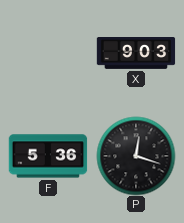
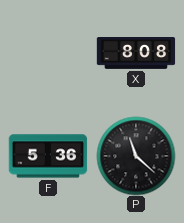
X: 9:03 -> 8:08
P: 12:18 -> 11:22
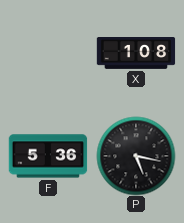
X: 8:08 -> 1:08
P: 11:22 -> 5:17
